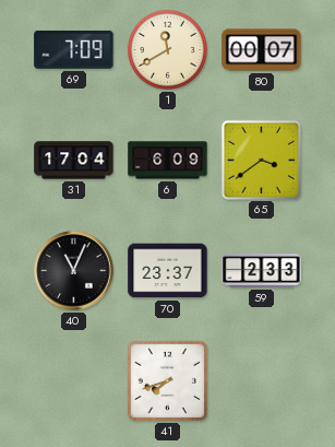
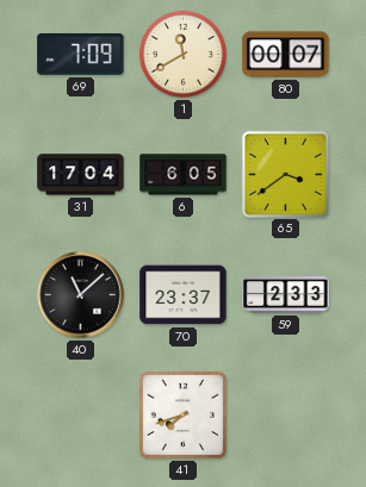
6: 6:09 -> 6:05
40: 11:04 -> 11:08
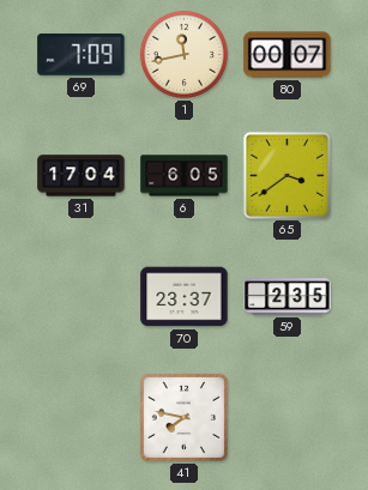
1: 11:40 -> 11:43
40: 11:08 -> none
59: 2:33 -> 2:35
41: 7:42 -> 7:47
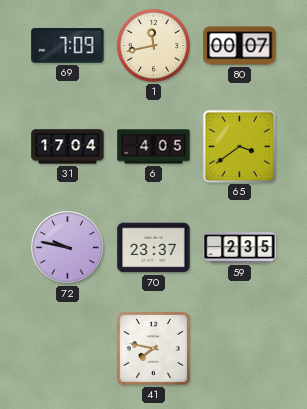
6: 6:05 -> 4:05
72: none -> 9:47
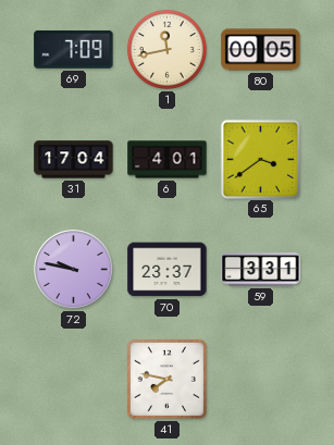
80: 00:07 -> 00:05
6: 4:05 -> 4:01
59: 2:35 -> 3:31
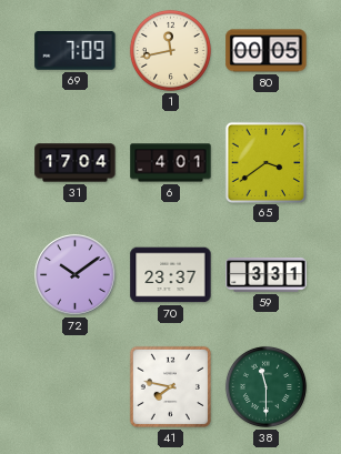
72: 9:47 -> 10:09
38: none -> 11:30
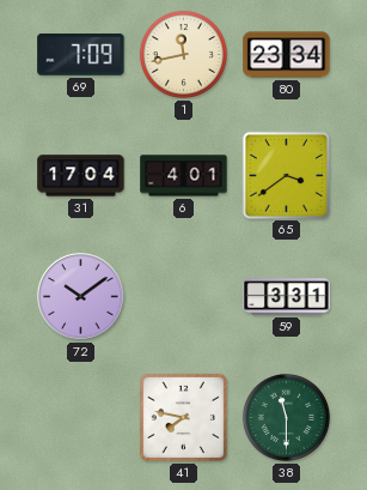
80: 00:05 -> 23:34
70: 23:37 -> none
